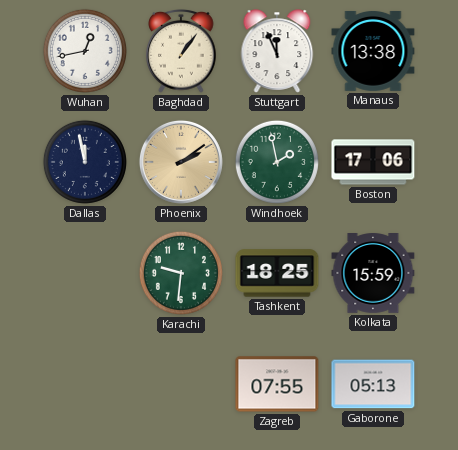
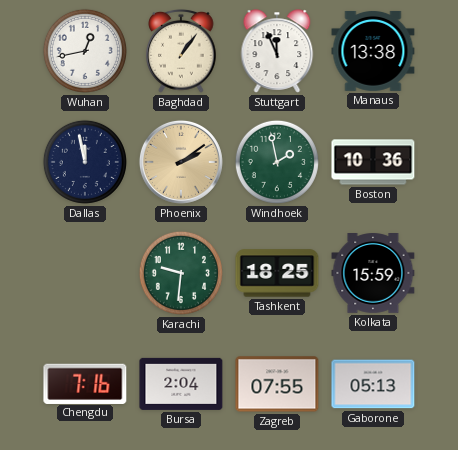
Boston: 17:06 -> 10:36
Chengdu: none -> 7:16
Bursa: none -> 2:04
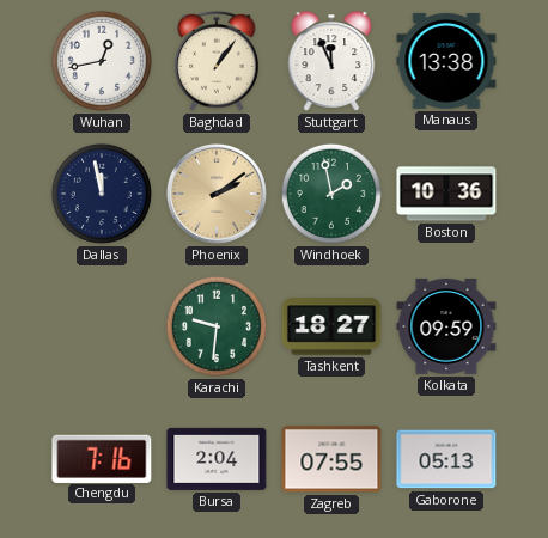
Tashkent: 18:25 -> 18:27
Kolkata: 15:59 -> 09:59
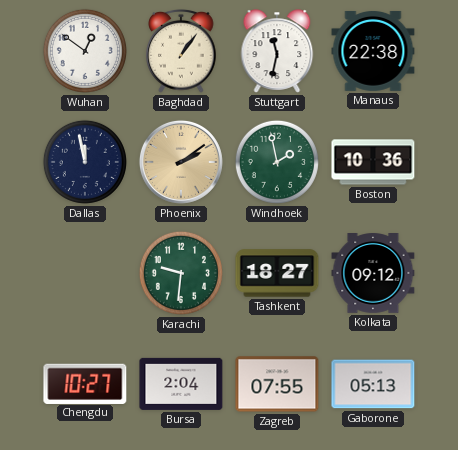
Wuhan: 12:43 -> 12:51
Stuttgart: 11:56 -> 11:32
Manaus: 13:38 -> 22:38
Kolkata: 09:59 -> 09:12
Chengdu: 7:16 -> 10:27
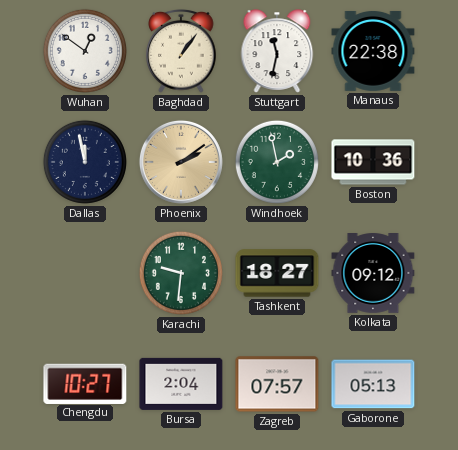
Zagreb: 07:55 -> 07:57
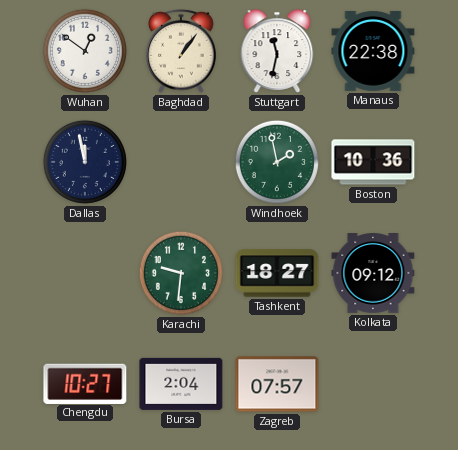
Phoenix: 2:09 -> none
Gaborone: 05:13 -> none
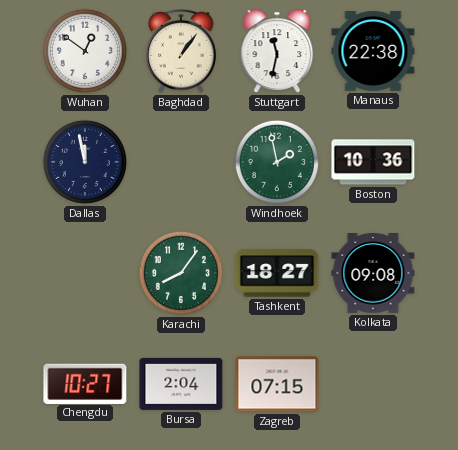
Karachi: 9:31 -> 8:06
Kolkata: 09:12 -> 09:08
Zagreb: 07:57 -> 07:15
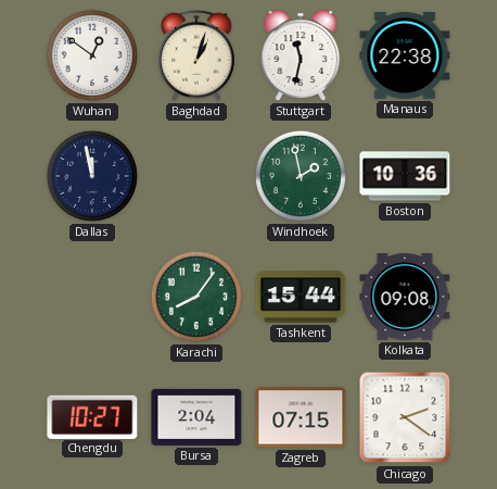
Baghdad: 1:06 -> 1:03
Tashkent: 18:27 -> 15:44
Chicago: none -> 2:21
